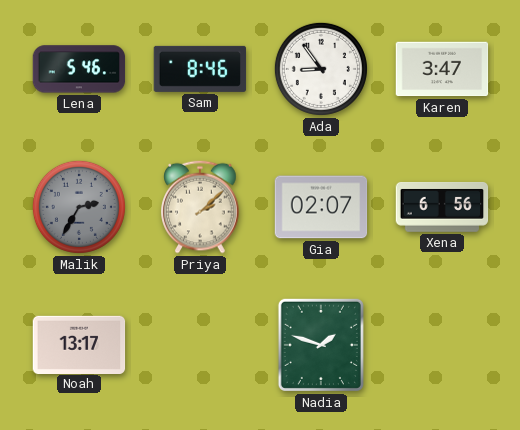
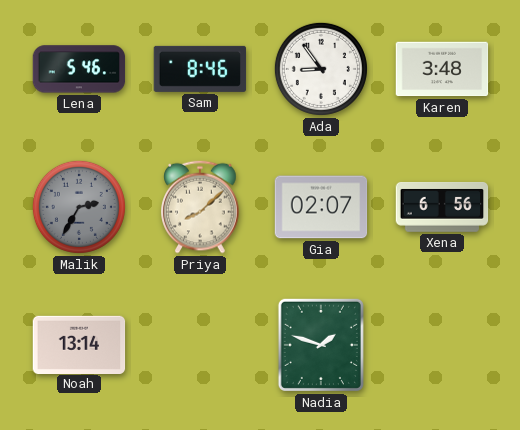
Karen: 3:47 -> 3:48
Priya: 2:08 -> 8:08
Noah: 13:17 -> 13:14
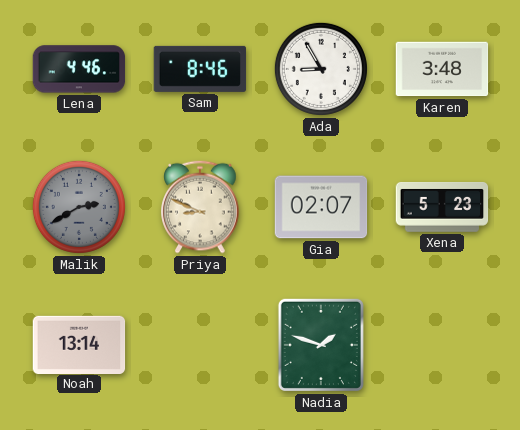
Lena: 5:46 -> 4:46
Ada: 8:54 -> 8:55
Malik: 2:35 -> 2:40
Priya: 8:08 -> 8:49
Xena: 6:56 -> 5:23
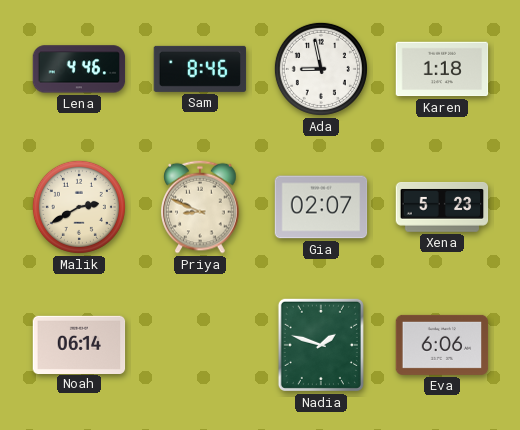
Ada: 8:55 -> 8:58
Karen: 3:48 -> 1:18
Malik dial: grey -> cream
Noah: 13:14 -> 06:14
Eva: none -> 6:06
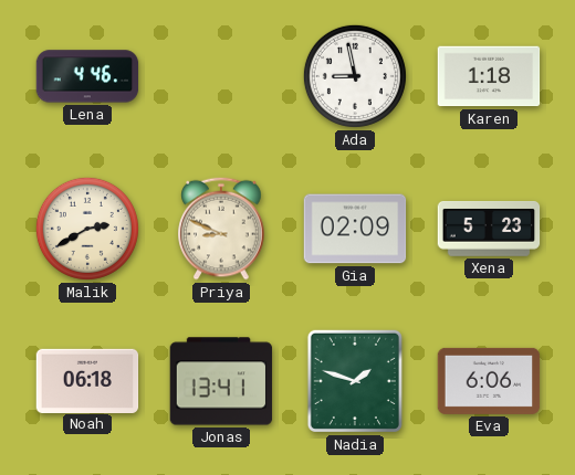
Sam: 8:46 -> none
Gia: 02:07 -> 02:09
Noah: 06:14 -> 06:18
Jonas: none -> 13:41
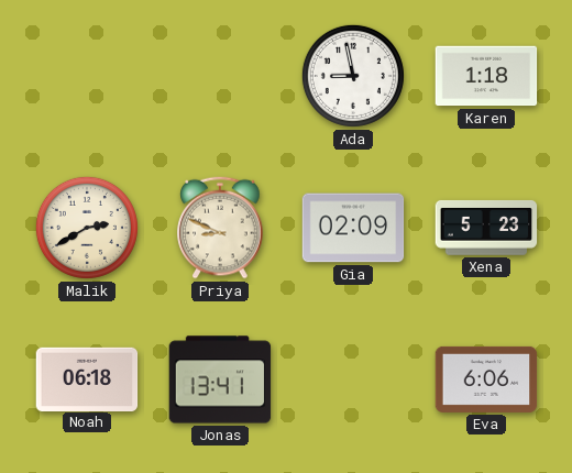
Lena: 4:46 -> none
Nadia: 1:48 -> none
